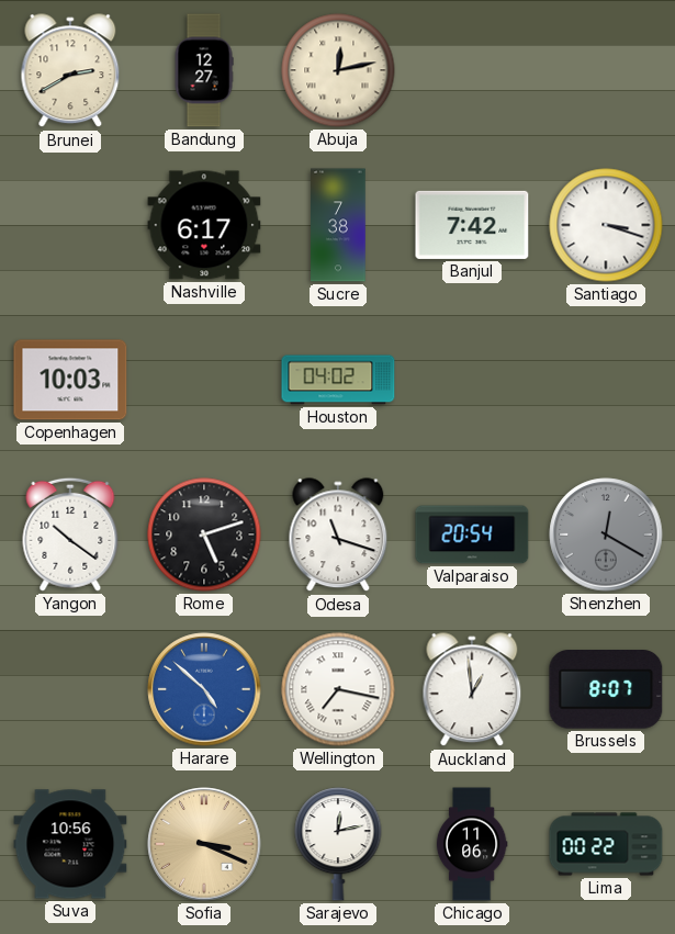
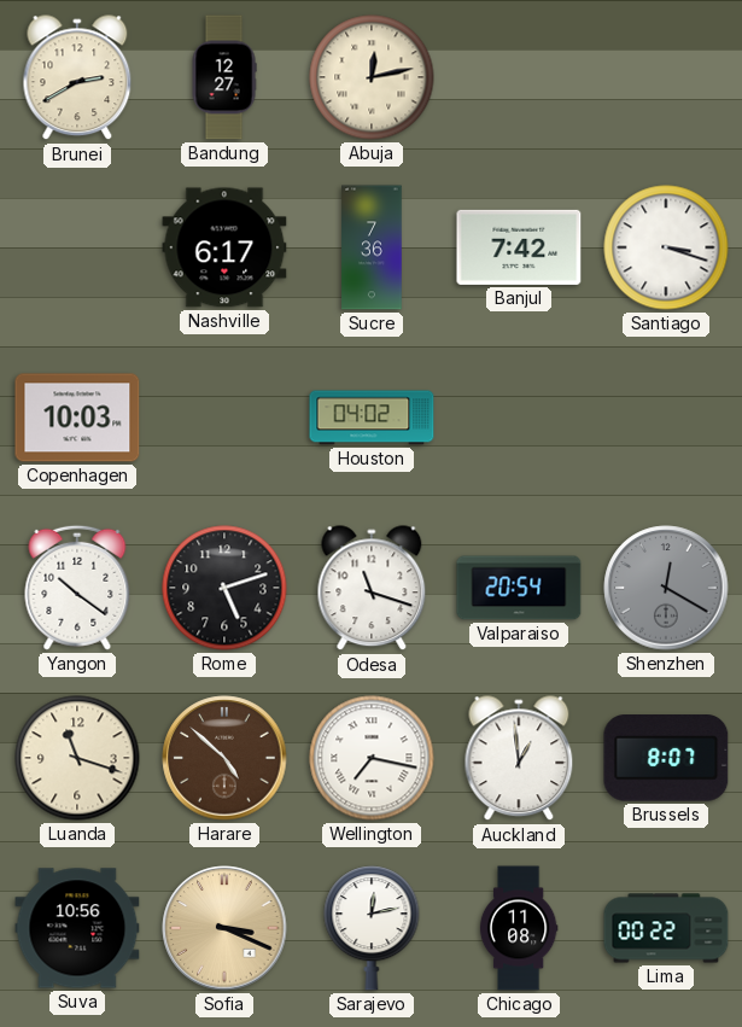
Sucre: 7:38 -> 7:36
Luanda: none -> 11:18
Harare dial: blue -> brown
Chicago: 11:06 -> 11:08
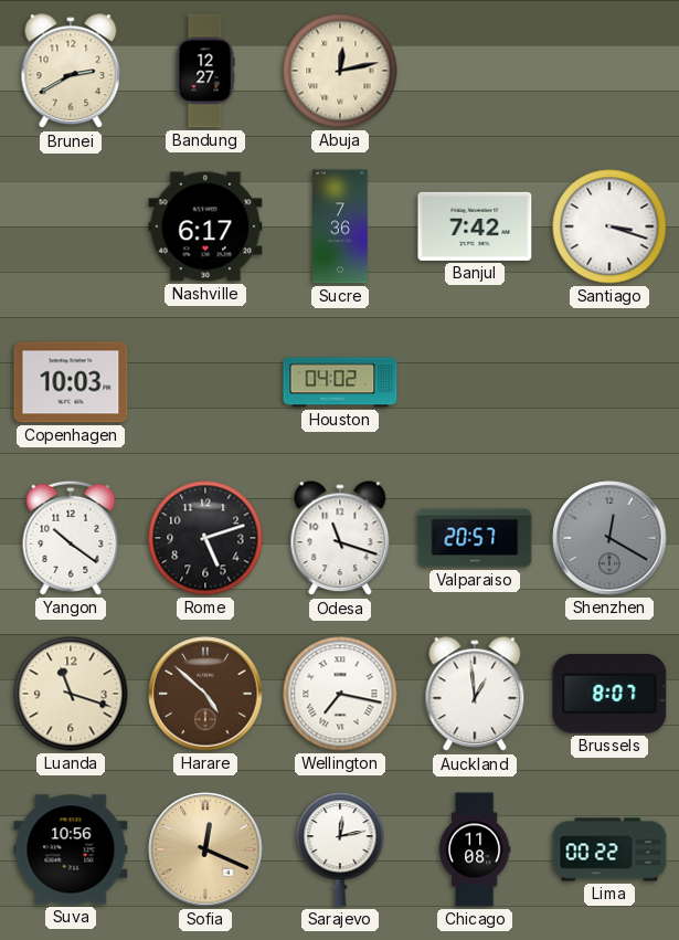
Valparaiso: 20:54 -> 20:57
Sofia: 3:19 -> 12:19
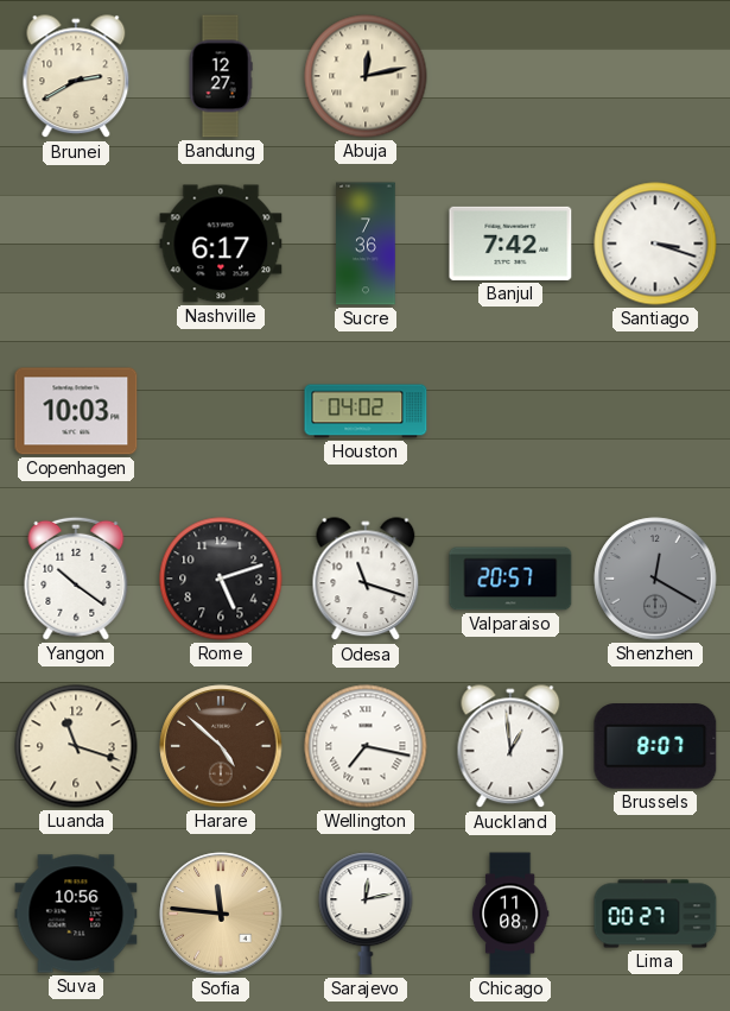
Sofia: 12:19 -> 11:46
Lima: 00:22 -> 00:27
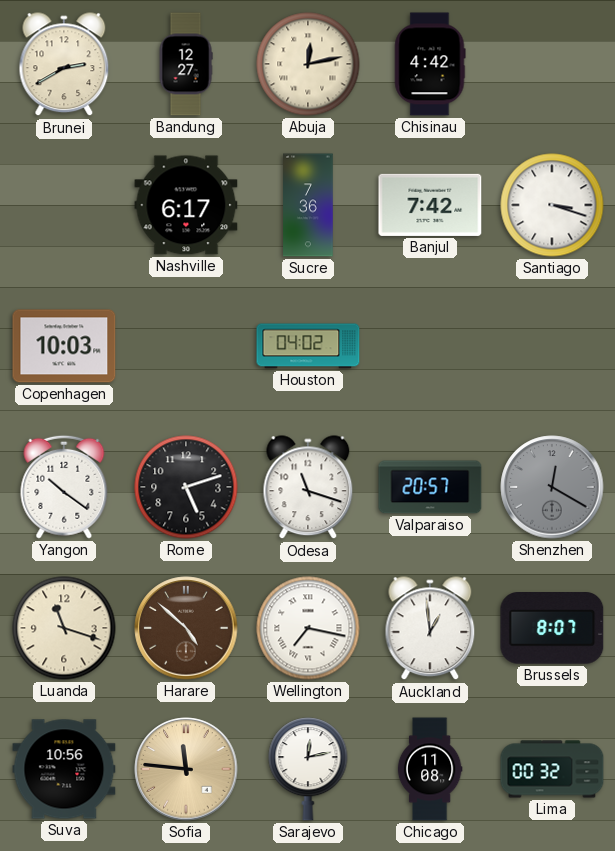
Chisinau: none -> 4:42
Lima: 00:27 -> 00:32
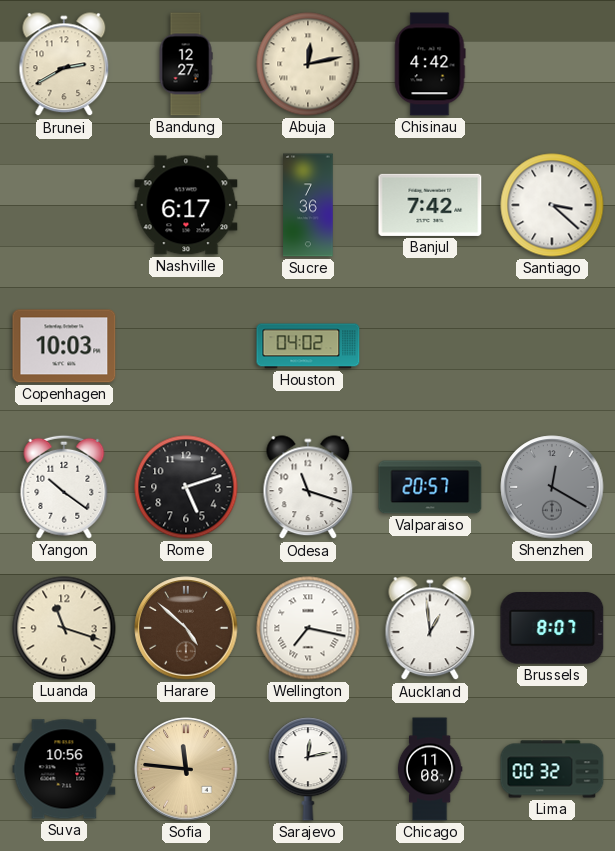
Santiago: 3:18 -> 3:22
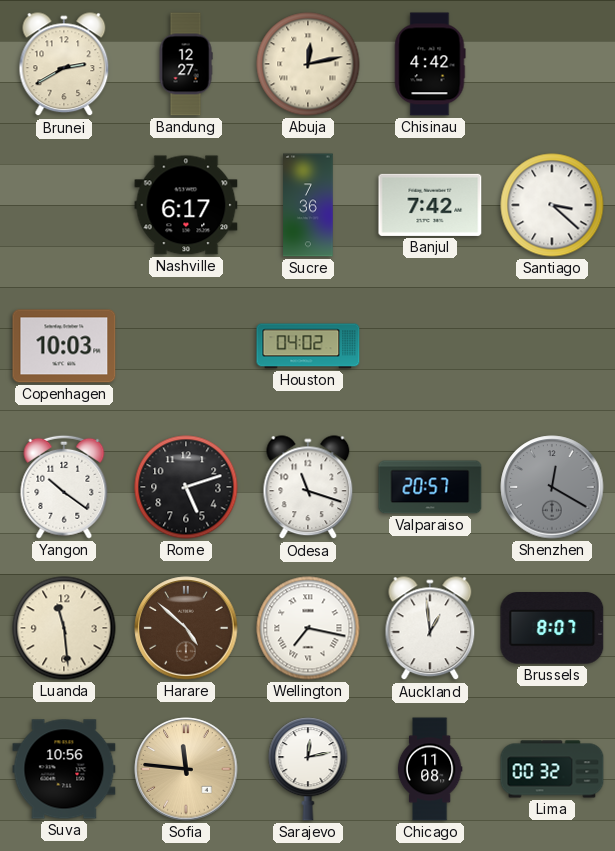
Luanda: 11:18 -> 11:29
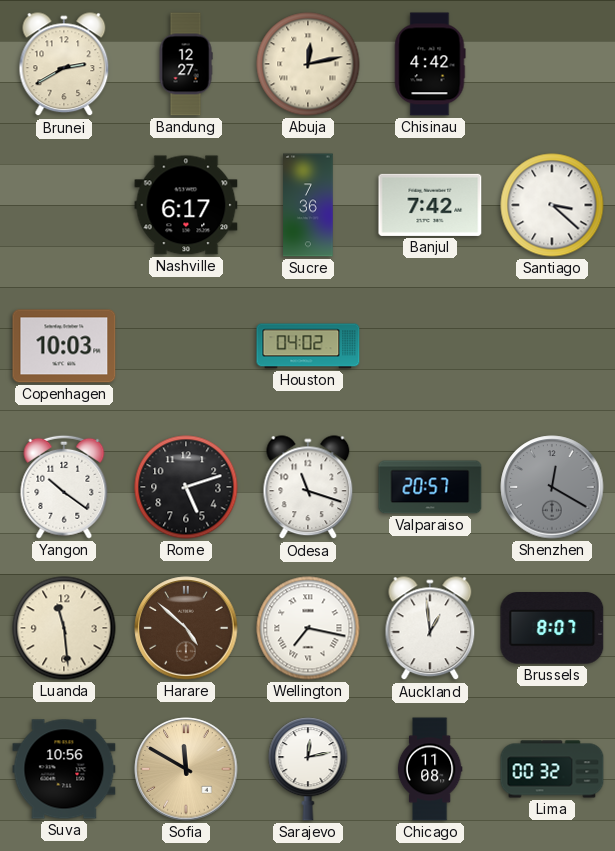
Sofia: 11:46 -> 11:50
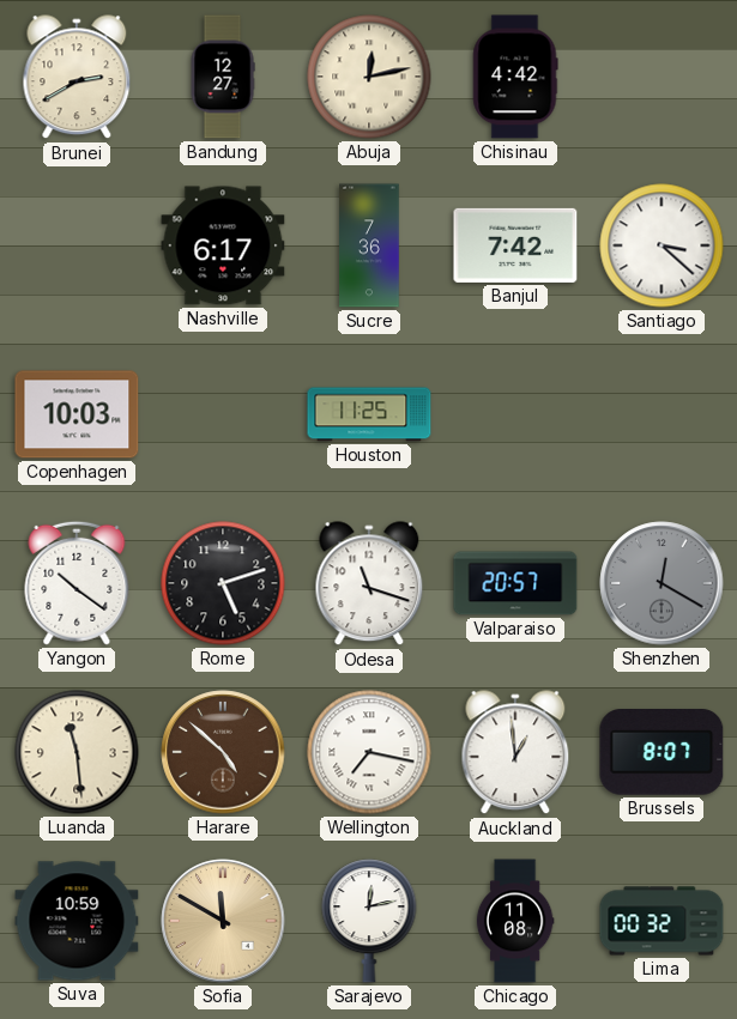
Houston: 04:02 -> 11:25
Suva: 10:56 -> 10:59
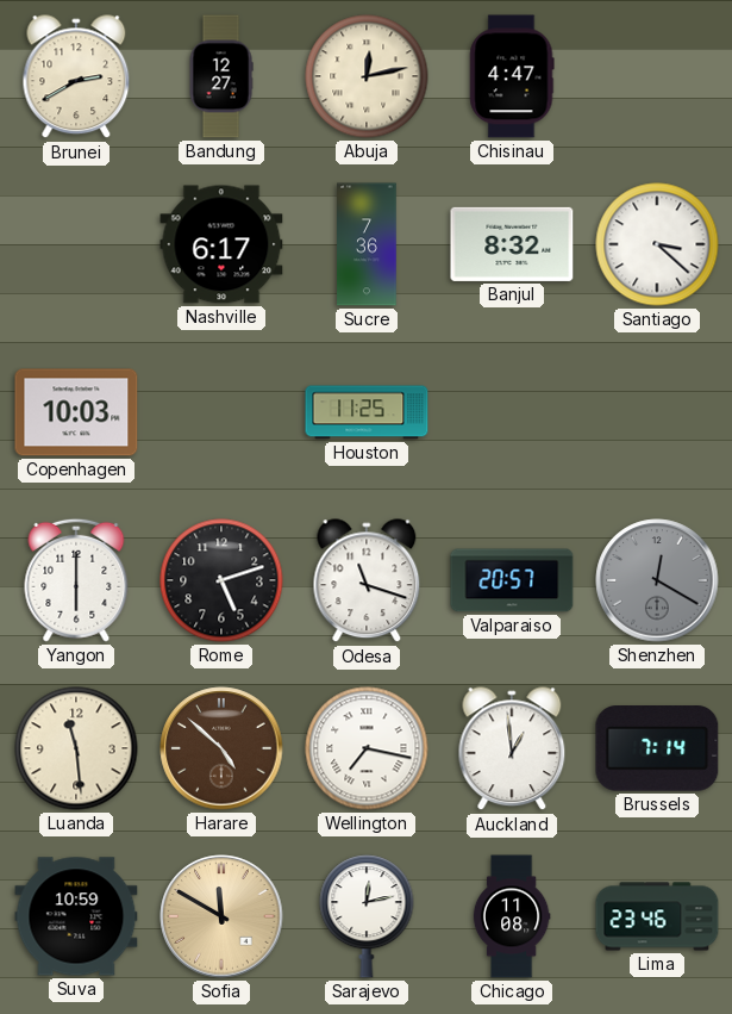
Chisinau: 4:42 -> 4:47
Banjul: 7:42 -> 8:32
Yangon: 10:21 -> 6:00
Brussels: 8:07 -> 7:14
Lima: 00:32 -> 23:46
